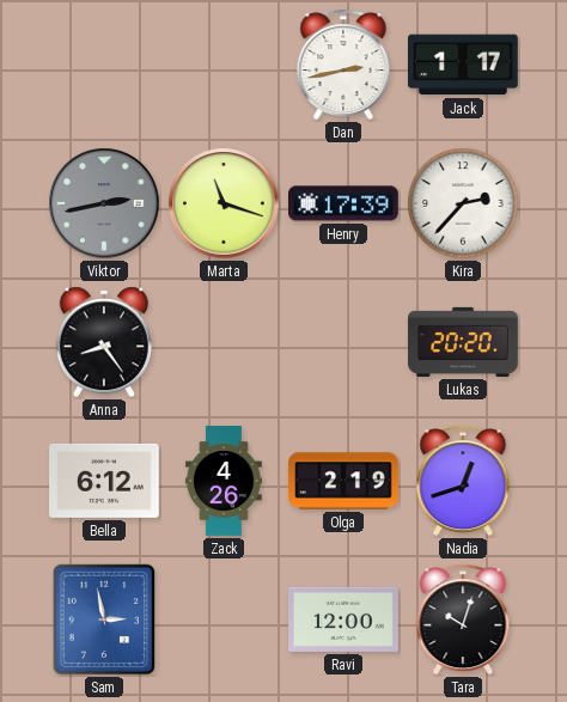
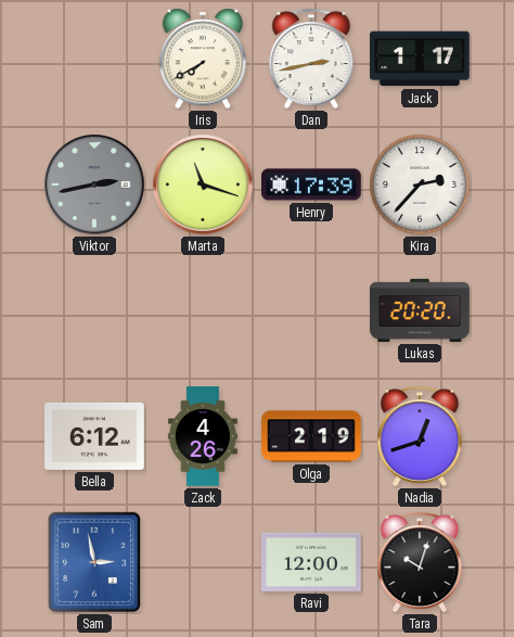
Iris: none -> 7:40
Anna: 8:24 -> none
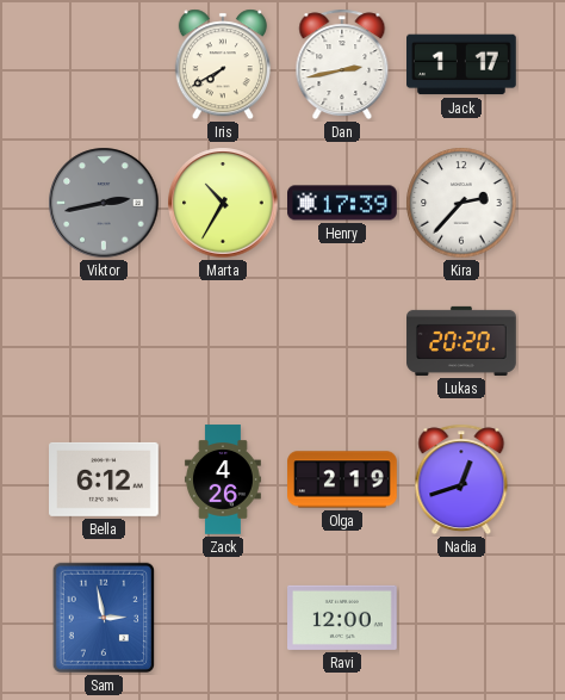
Marta: 11:18 -> 10:35
Tara: 10:03 -> none
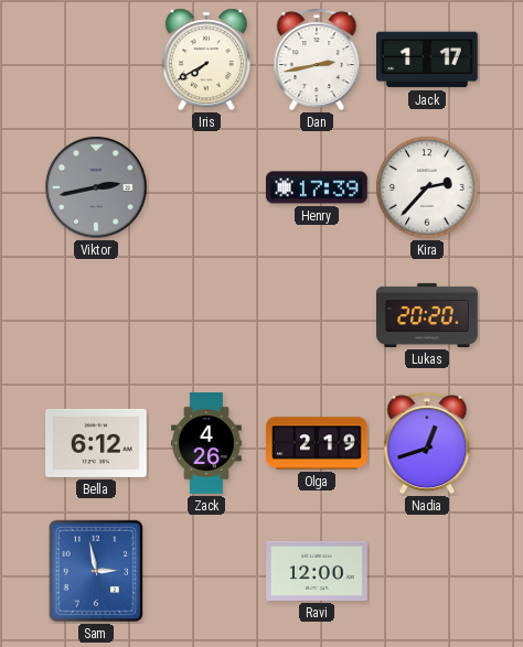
Marta: 10:35 -> none
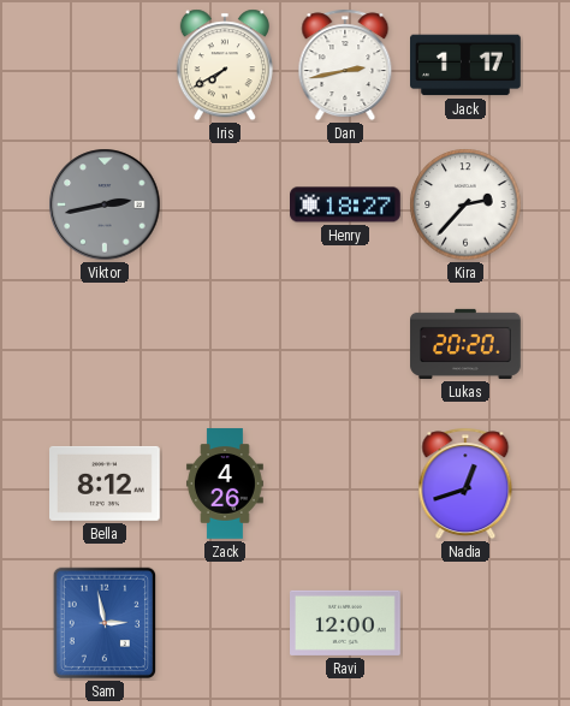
Henry: 17:39 -> 18:27
Bella: 6:12 -> 8:12
Olga: 2:19 -> none
